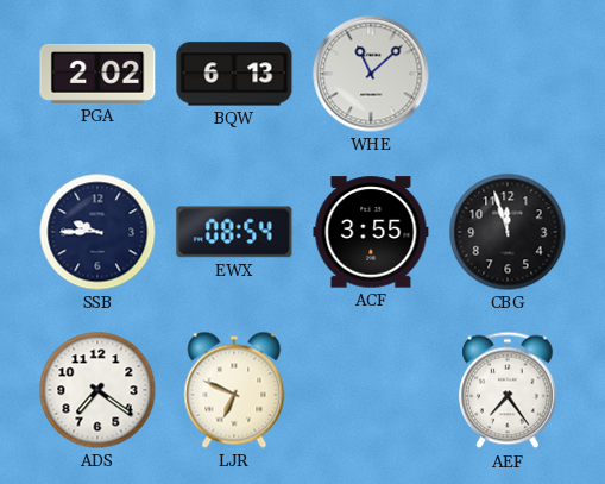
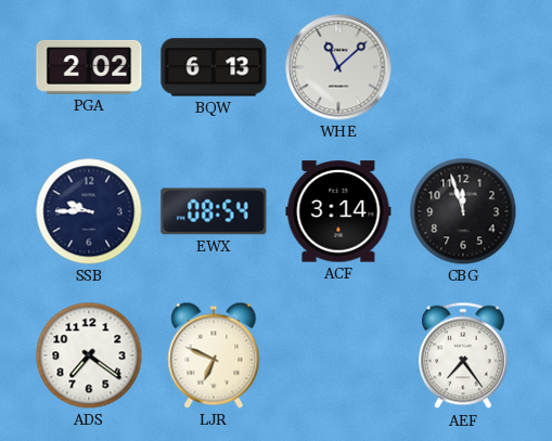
ACF: 3:55 -> 3:14
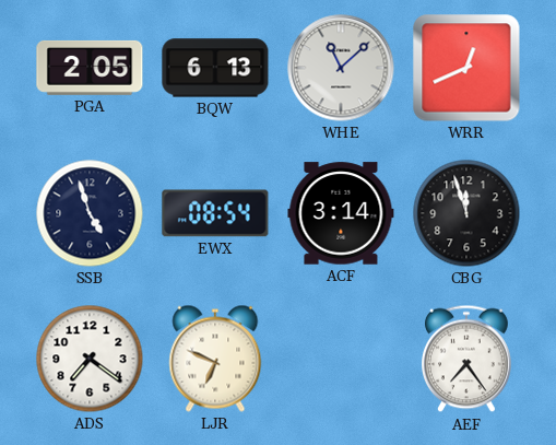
PGA: 2:02 -> 2:05
WRR: none -> 12:41
SSB: 9:45 -> 4:57
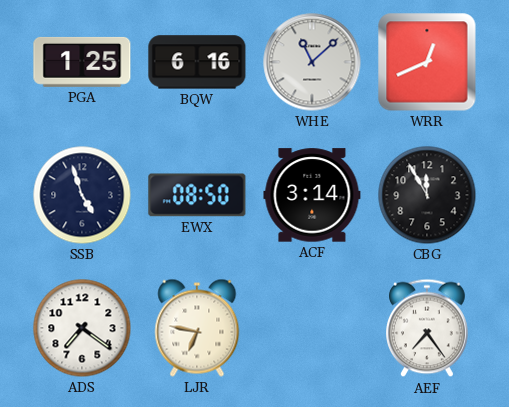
PGA: 2:05 -> 1:25
BQW: 6:13 -> 6:16
EWX: 08:54 -> 08:50
CBG: 11:57 -> 11:55
LJR: 6:49 -> 6:47
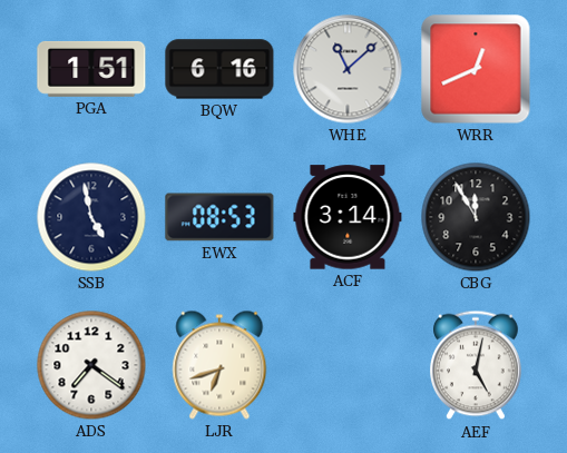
PGA: 1:25 -> 1:51
SSB: 4:57 -> 4:58
EWX: 08:50 -> 08:53
LJR: 6:47 -> 6:42
AEF: 7:24 -> 5:02
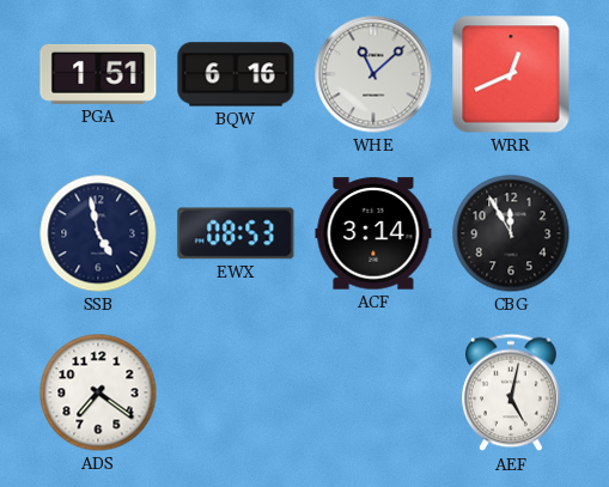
LJR: 6:42 -> none
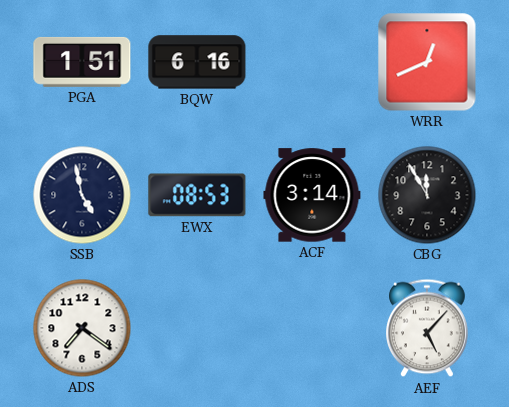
WHE: 11:08 -> none
AEF: 5:02 -> 5:07
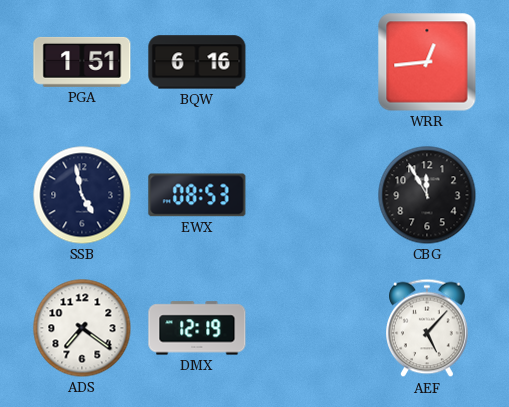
WRR: 12:41 -> 12:44
ACF: 3:14 -> none
DMX: none -> 12:19
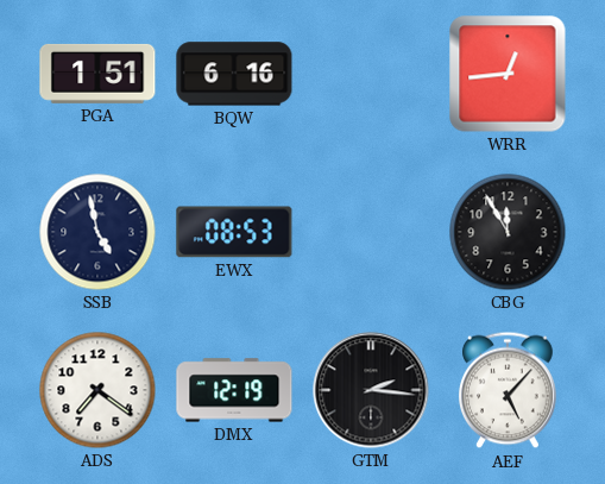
GTM: none -> 2:16
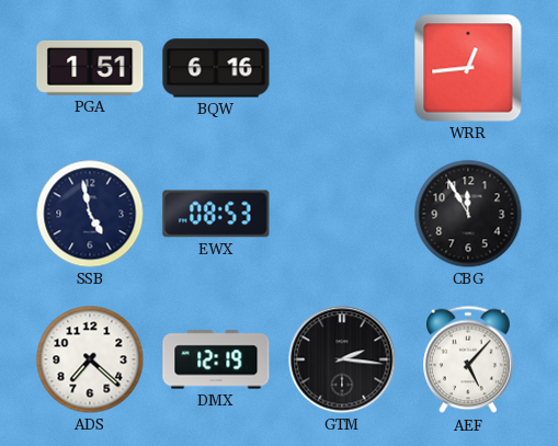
ADS: 7:21 -> 7:22
